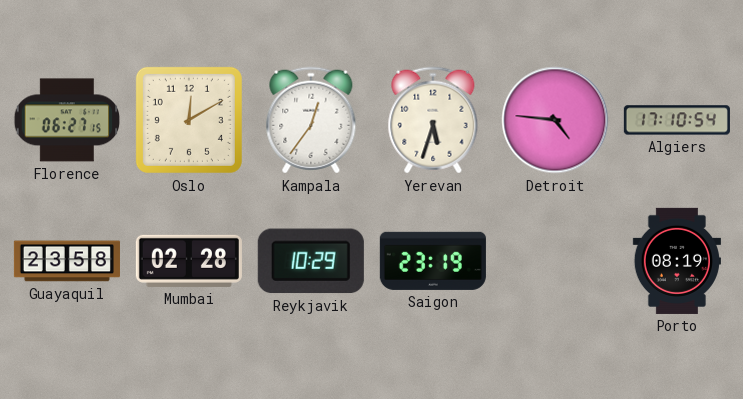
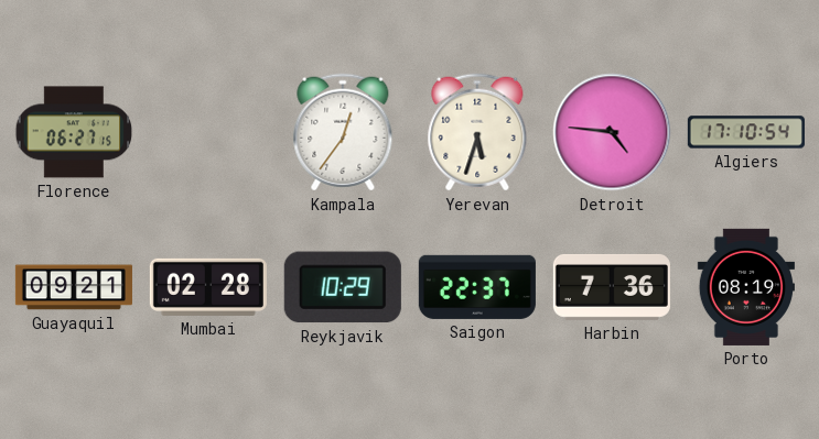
Oslo: 12:10 -> none
Guayaquil: 23:58 -> 09:21
Saigon: 23:19 -> 22:37
Harbin: none -> 7:36
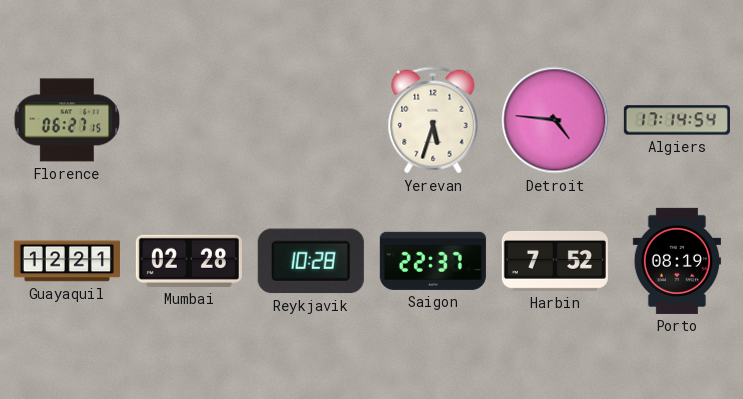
Kampala: 12:36 -> none
Algiers: 17:10 -> 17:14
Guayaquil: 09:21 -> 12:21
Reykjavik: 10:29 -> 10:28
Harbin: 7:36 -> 7:52
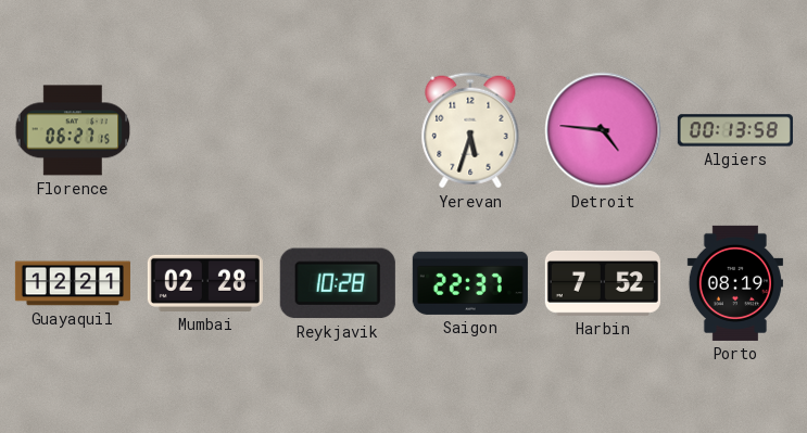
Algiers: 17:14 -> 00:13
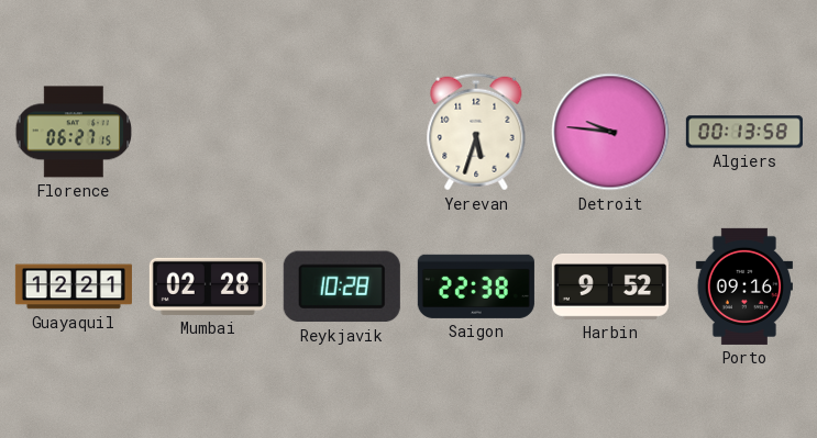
Detroit: 4:46 -> 9:46
Saigon: 22:37 -> 22:38
Harbin: 7:52 -> 9:52
Porto: 08:19 -> 09:16
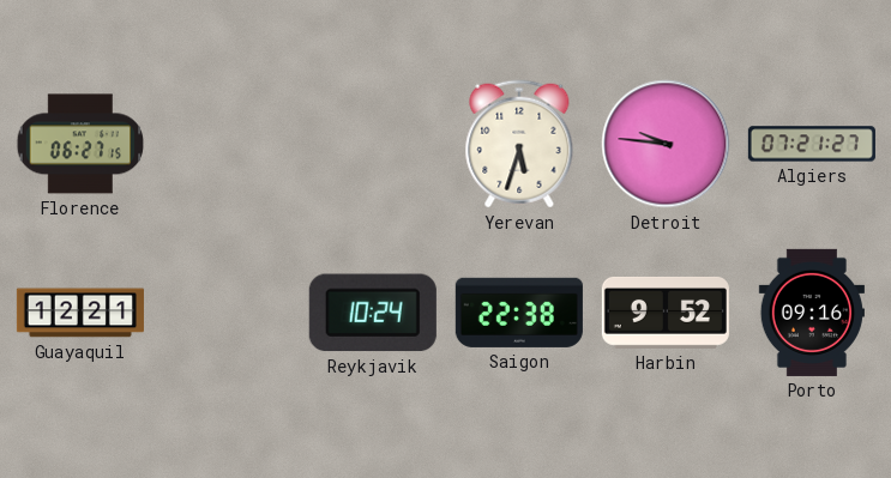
Algiers: 00:13 -> 07:21
Mumbai: 02:28 -> none
Reykjavik: 10:28 -> 10:24
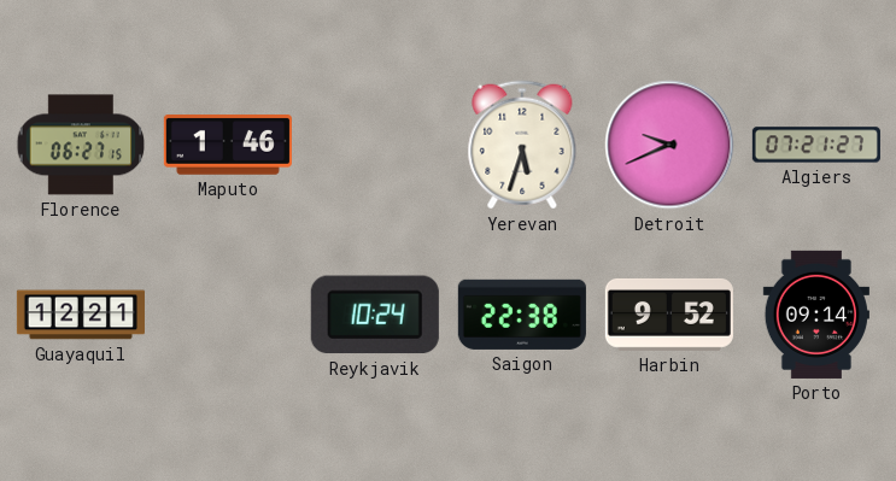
Maputo: none -> 1:46
Detroit: 9:46 -> 9:41
Porto: 09:16 -> 09:14
